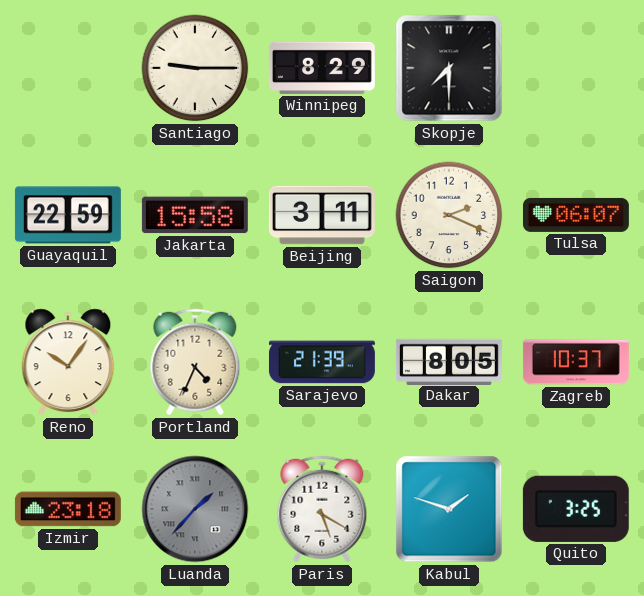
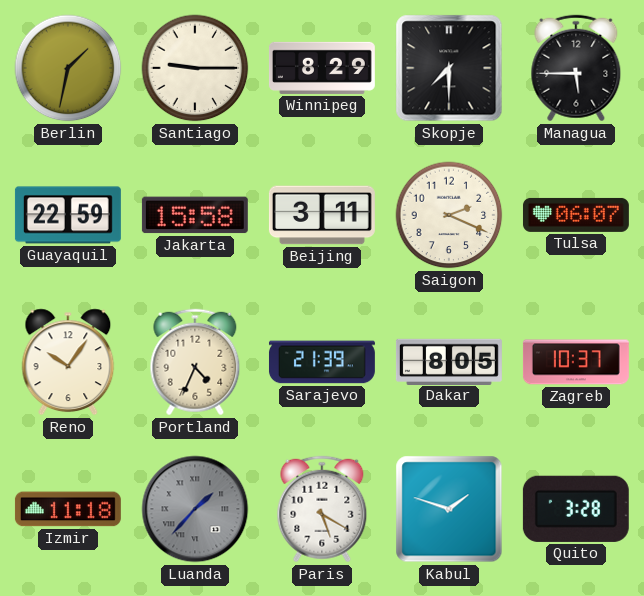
Berlin: none -> 1:32
Managua: none -> 5:45
Izmir: 23:18 -> 11:18
Quito: 3:25 -> 3:28
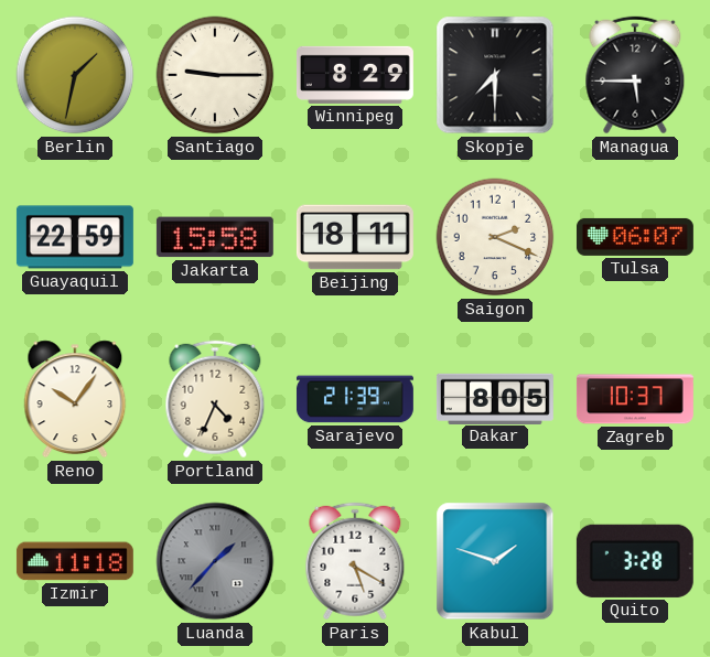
Beijing: 3:11 -> 18:11
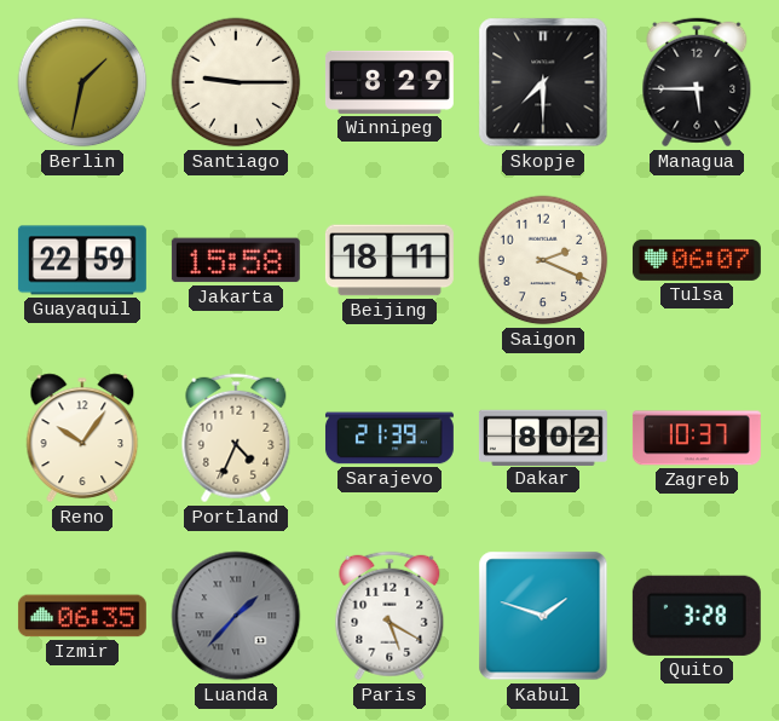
Dakar: 8:05 -> 8:02
Izmir: 11:18 -> 06:35
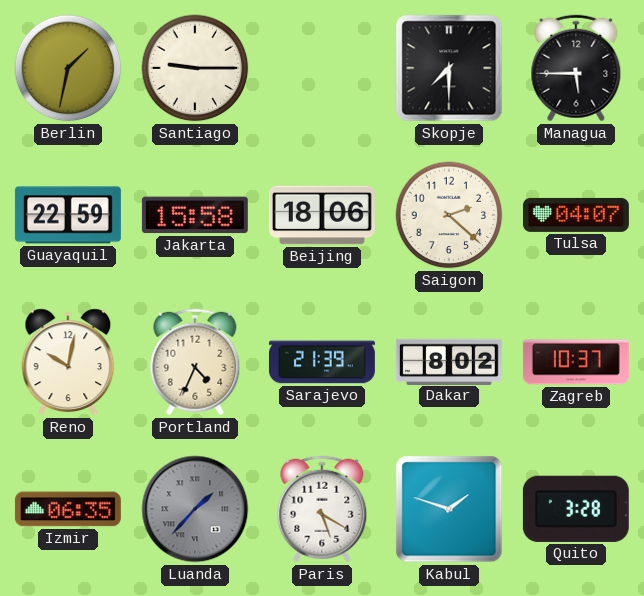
Winnipeg: 8:29 -> none
Beijing: 18:11 -> 18:06
Saigon: 2:19 -> 2:22
Tulsa: 06:07 -> 04:07
Reno: 10:06 -> 10:02
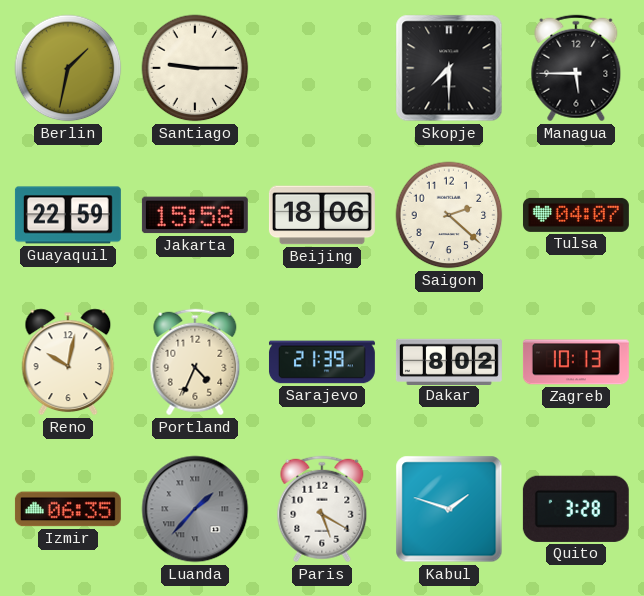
Zagreb: 10:37 -> 10:13
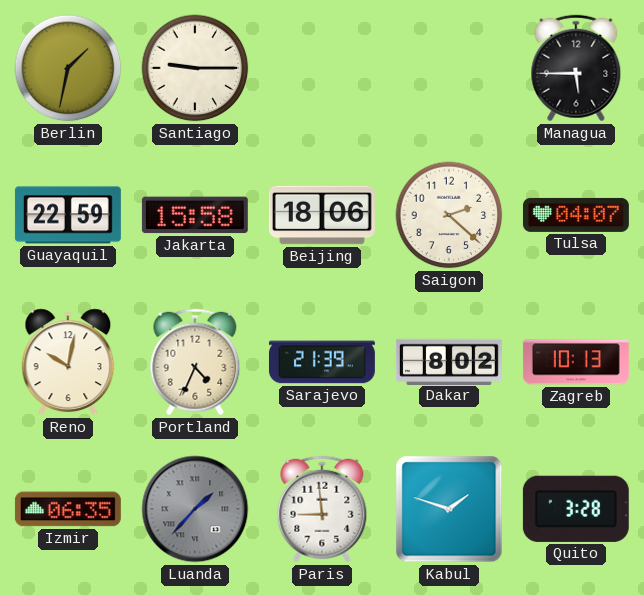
Skopje: 7:30 -> none
Paris: 5:20 -> 8:59
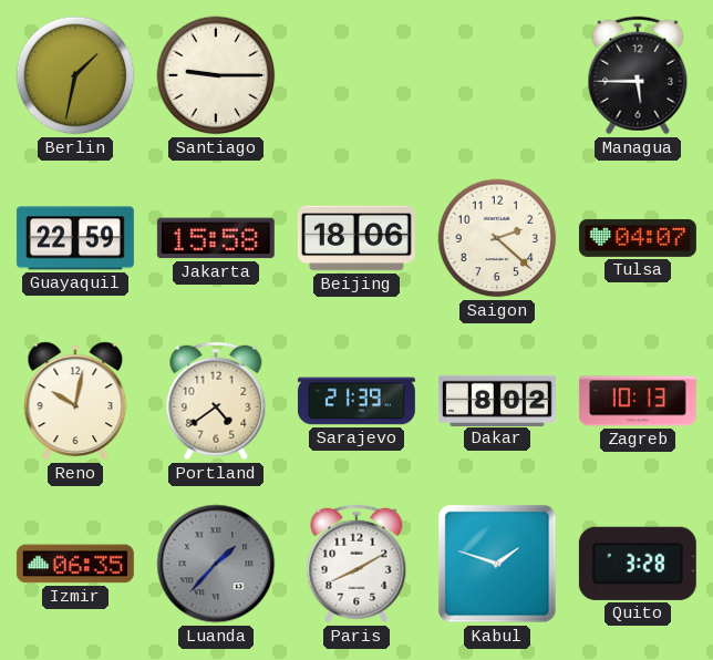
Portland: 4:34 -> 4:39
Paris: 8:59 -> 8:10
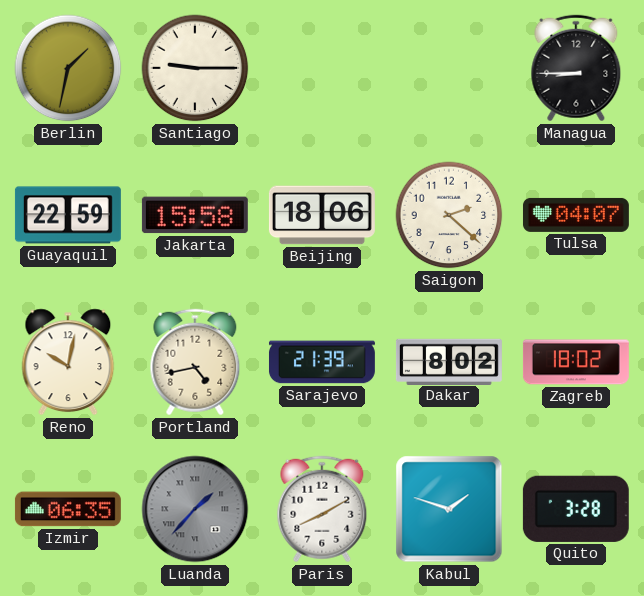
Managua: 5:45 -> 8:45
Portland: 4:39 -> 4:43
Zagreb: 10:13 -> 18:02
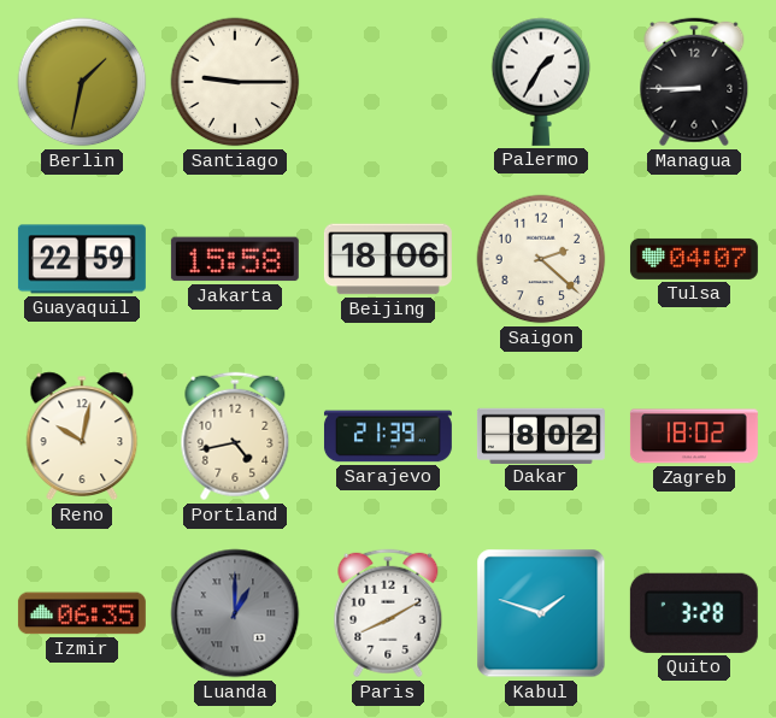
Palermo: none -> 1:35
Luanda: 1:37 -> 1:00
